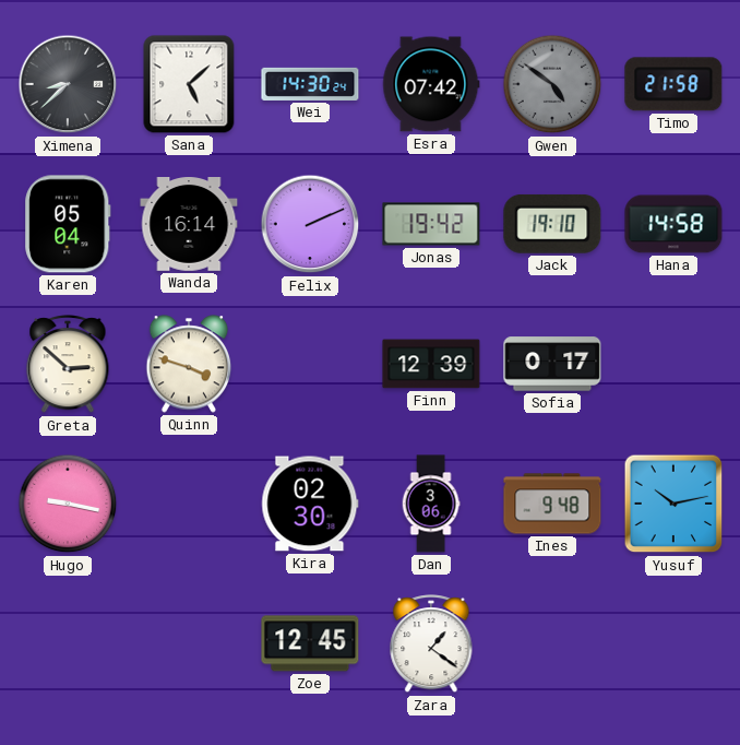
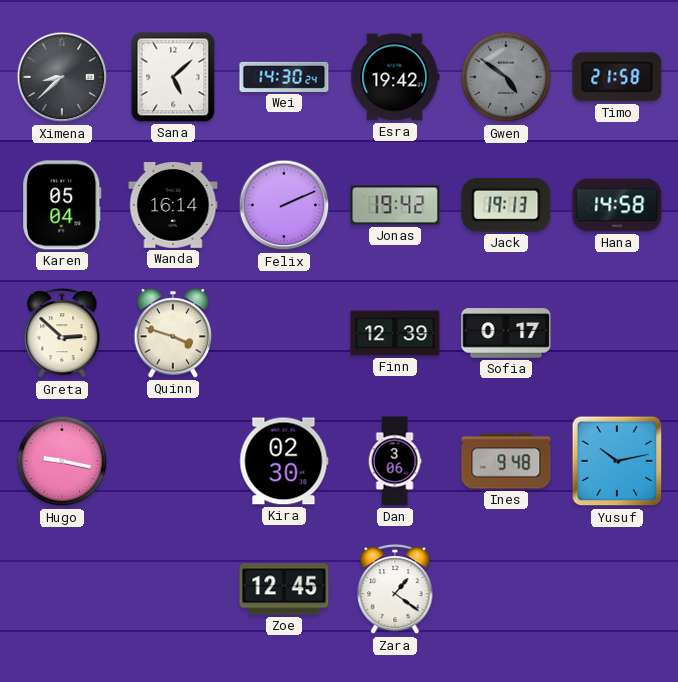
Esra: 07:42 -> 19:42
Jack: 19:10 -> 19:13
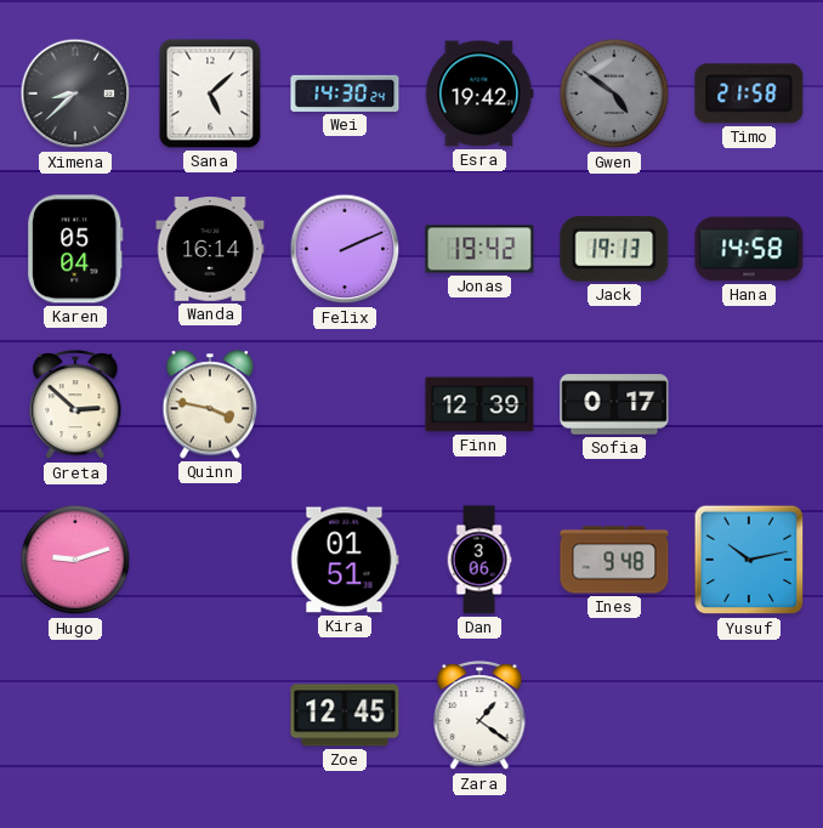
Quinn: 3:48 -> 3:47
Hugo: 9:17 -> 9:12
Kira: 02:30 -> 01:51
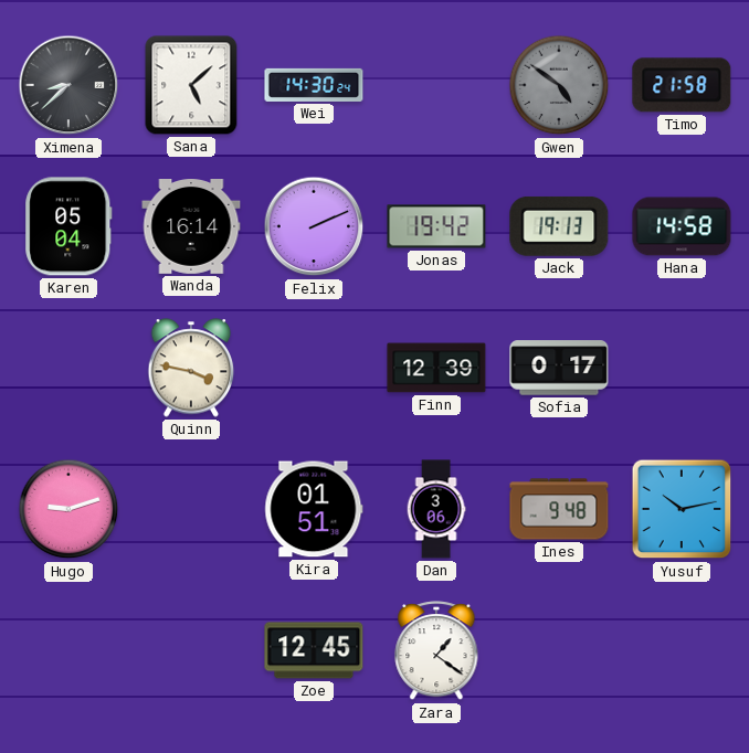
Esra: 19:42 -> none
Greta: 2:52 -> none
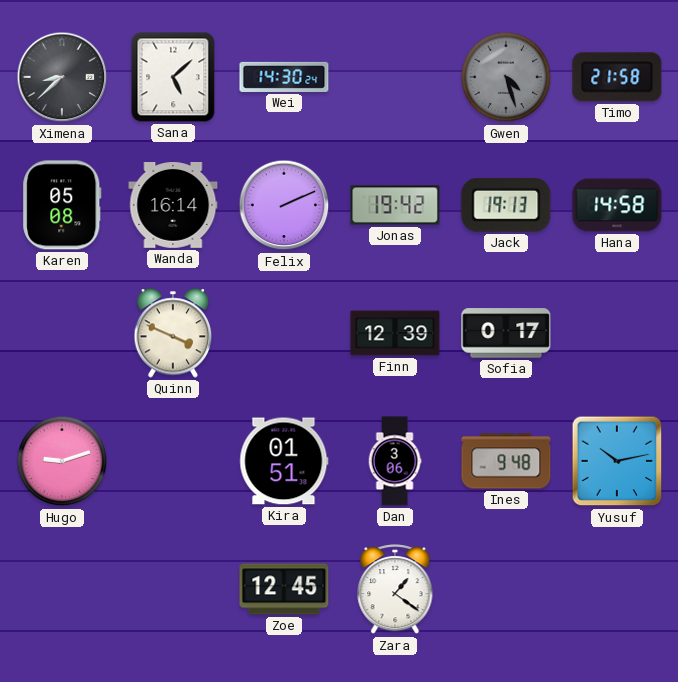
Gwen: 4:51 -> 4:27
Karen: 05:04 -> 05:08
Quinn: 3:47 -> 3:49
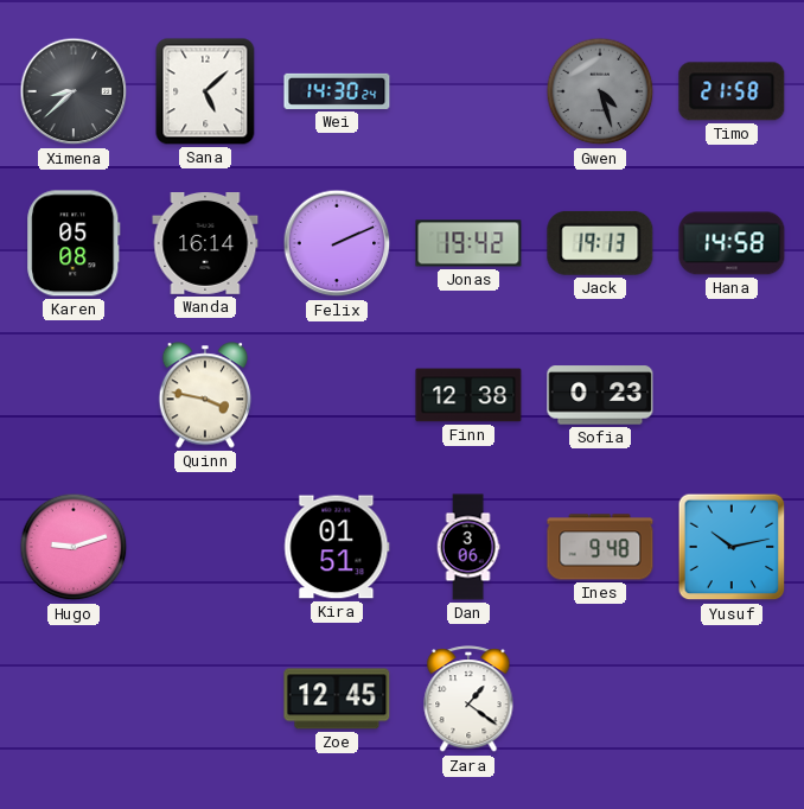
Quinn: 3:49 -> 3:47
Finn: 12:39 -> 12:38
Sofia: 0:17 -> 0:23
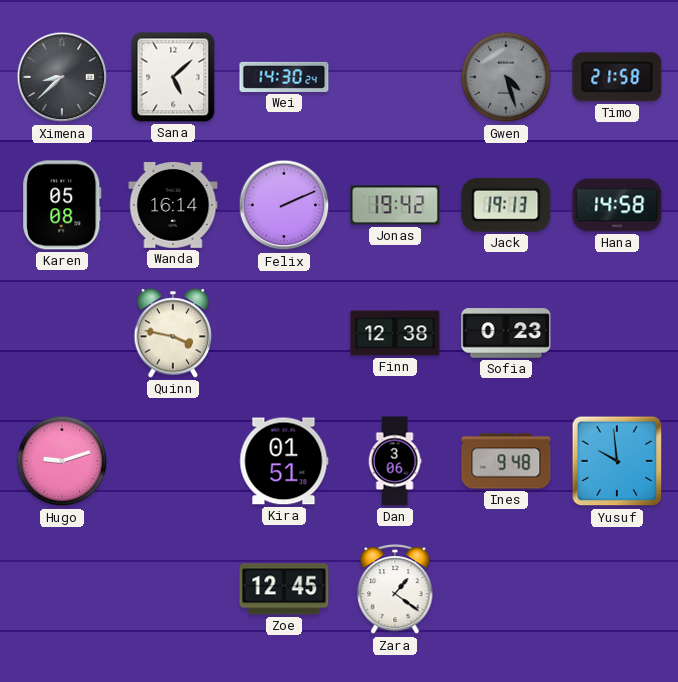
Yusuf: 10:13 -> 9:59
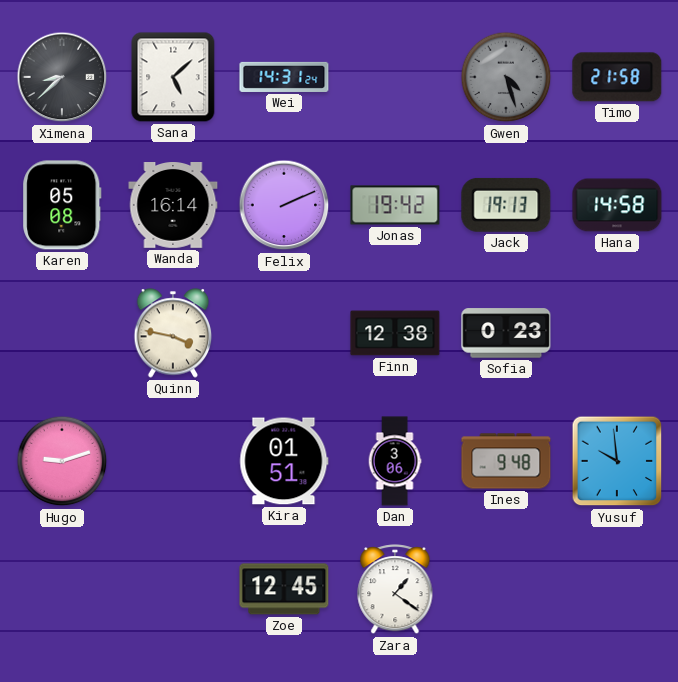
Wei: 14:30 -> 14:31
